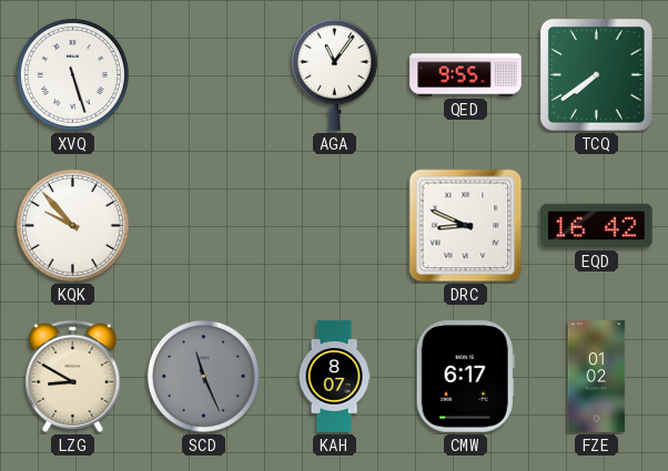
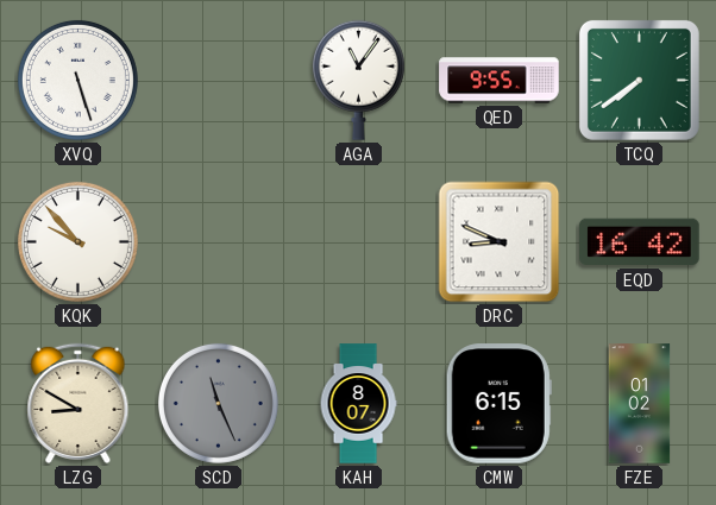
CMW: 6:17 -> 6:15
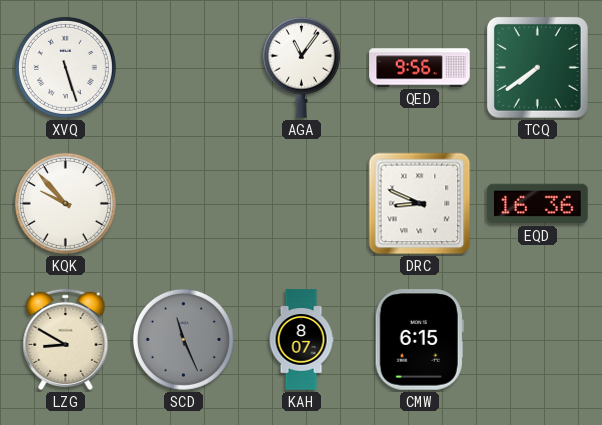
QED: 9:55 -> 9:56
EQD: 16:42 -> 16:36
FZE: 01:02 -> none
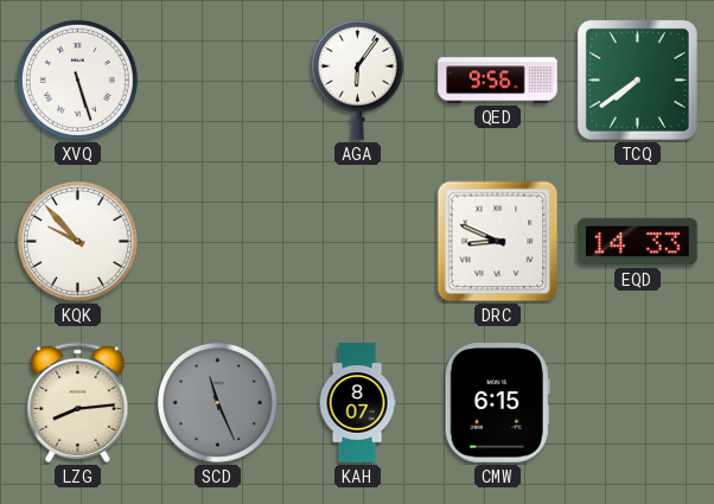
AGA: 11:06 -> 6:06
EQD: 16:36 -> 14:33
LZG: 8:50 -> 8:14
